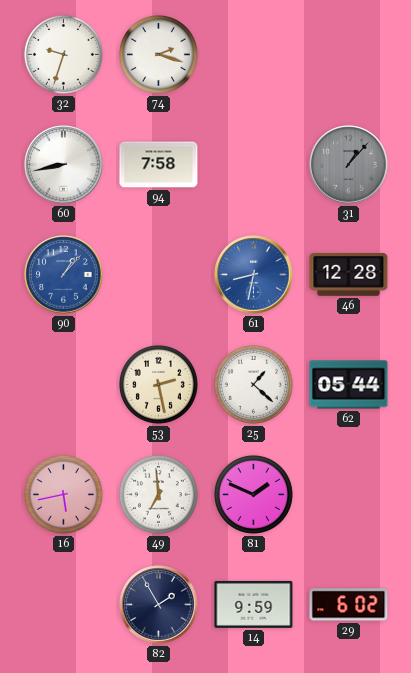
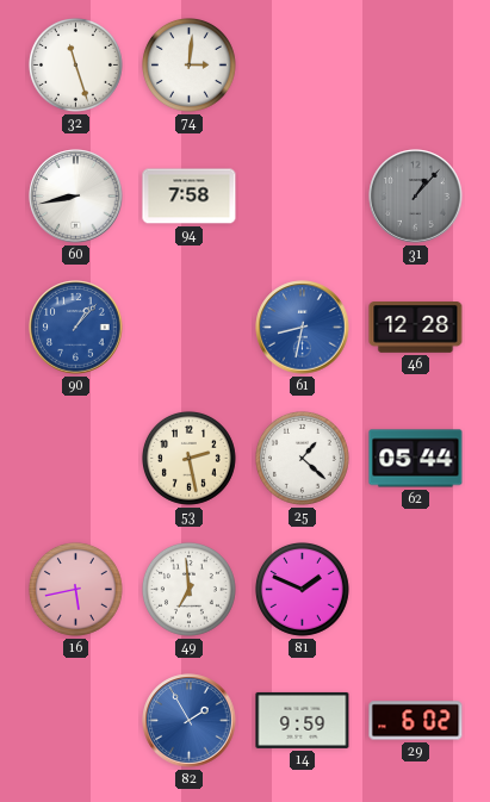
32: 9:33 -> 11:27
74: 2:18 -> 3:01
82 dial: navy -> blue
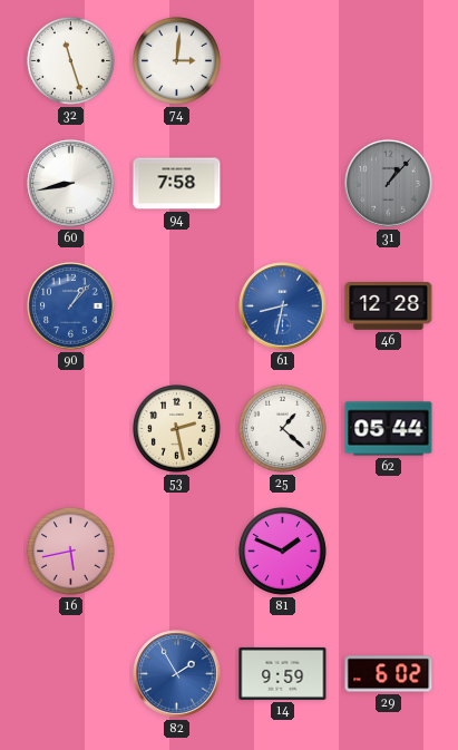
49: 6:59 -> none
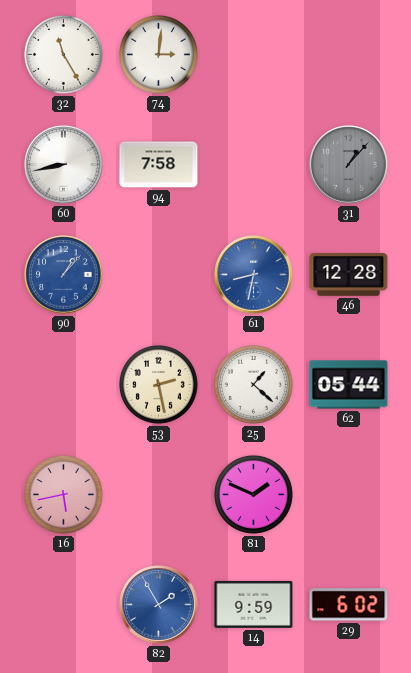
32: 11:27 -> 11:25
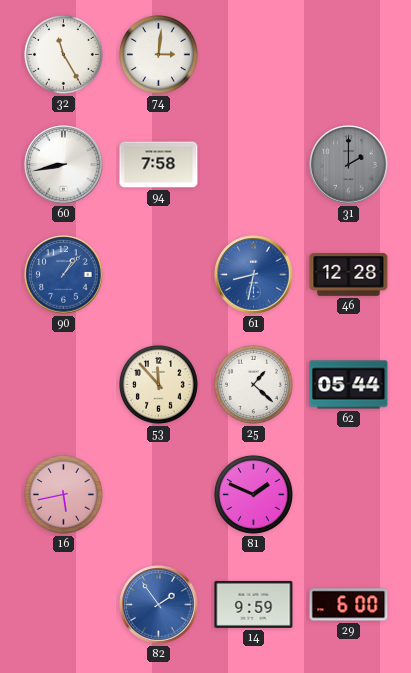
31: 1:07 -> 2:00
53: 2:28 -> 11:53
82: 1:55 -> 1:54
29: 6:02 -> 6:00
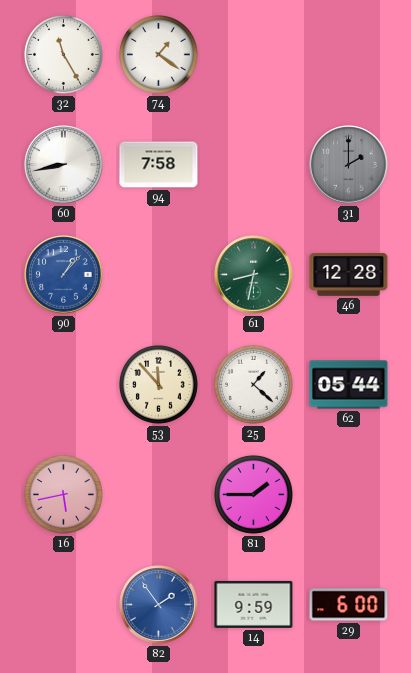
74: 3:01 -> 1:21
61 dial: blue -> green
81: 1:49 -> 1:45
